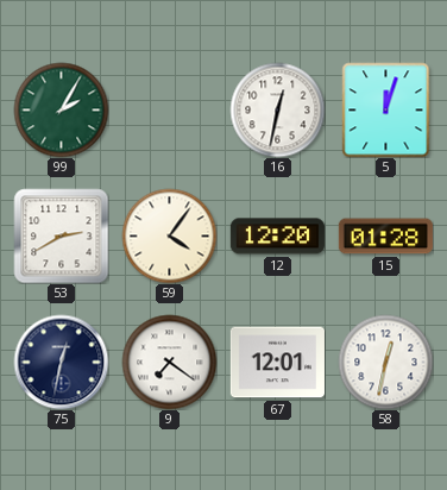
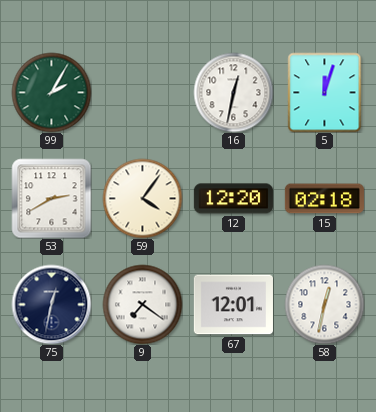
15: 01:28 -> 02:18
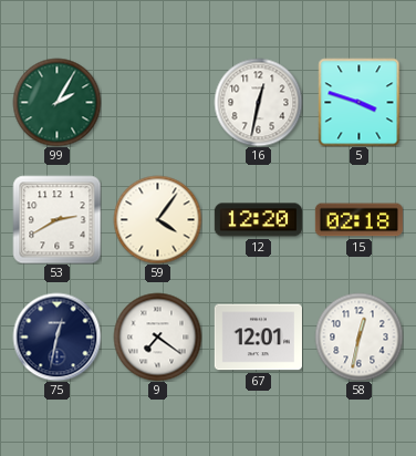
5: 12:03 -> 3:48
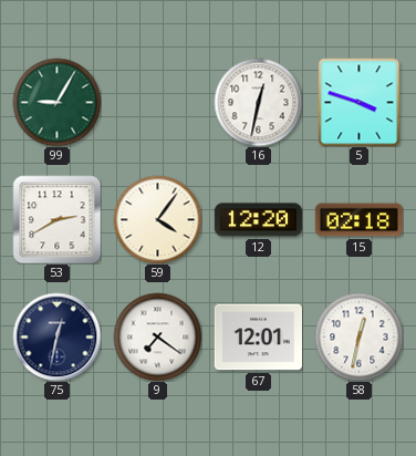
99: 2:05 -> 9:05
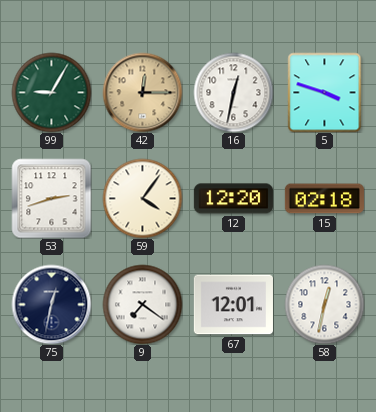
42: none -> 12:15
53: 2:40 -> 2:42
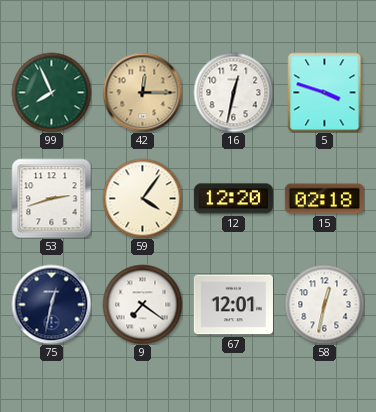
99: 9:05 -> 7:56
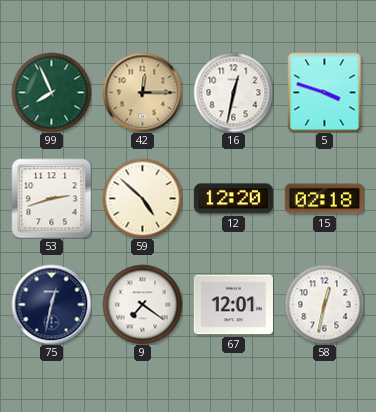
59: 4:06 -> 4:52
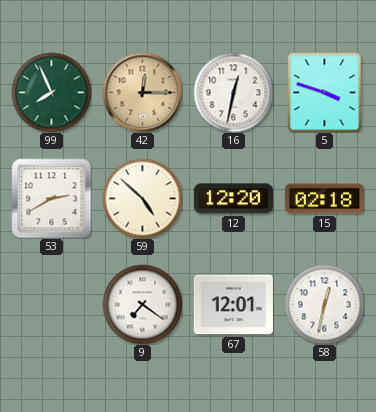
53: 2:42 -> 2:40
75: 12:32 -> none
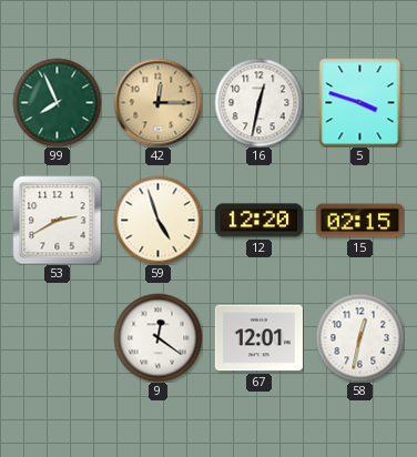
59: 4:52 -> 4:57
15: 02:18 -> 02:15
9: 7:21 -> 12:21
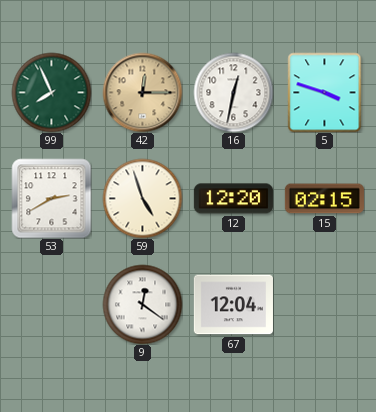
67: 12:01 -> 12:04
58: 12:32 -> none
